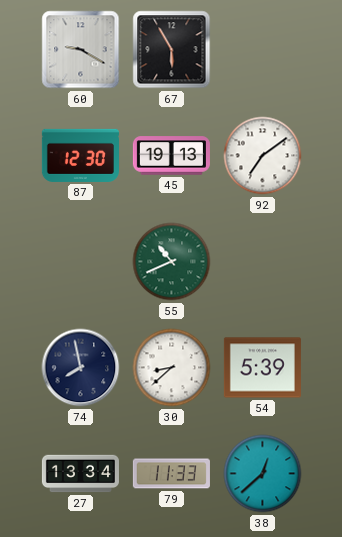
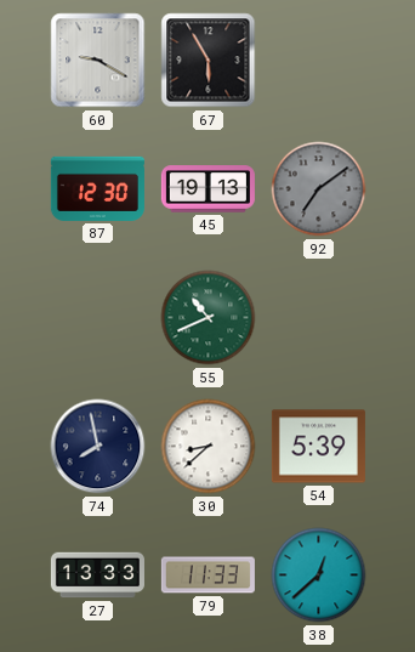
92 dial: white -> grey
27: 13:34 -> 13:33
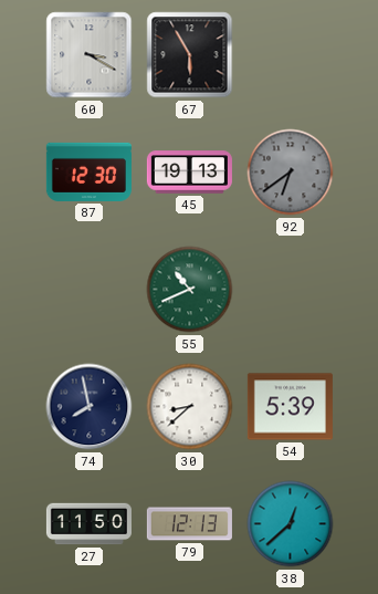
60: 9:20 -> 3:20
92: 7:09 -> 6:39
27: 13:33 -> 11:50
79: 11:33 -> 12:13
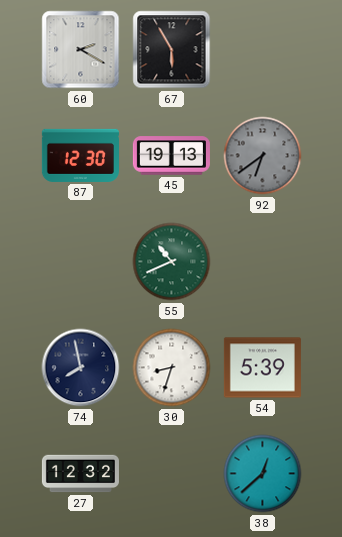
60: 3:20 -> 2:20
30: 8:38 -> 8:33
27: 11:50 -> 12:32
79: 12:13 -> none
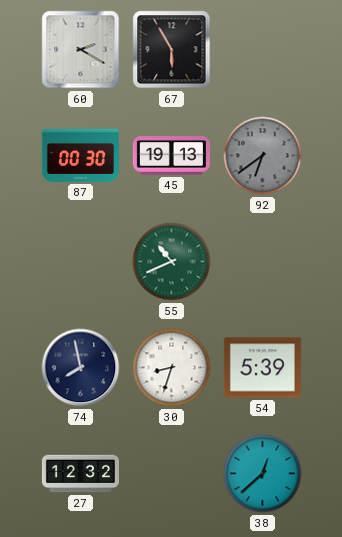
87: 12:30 -> 00:30
